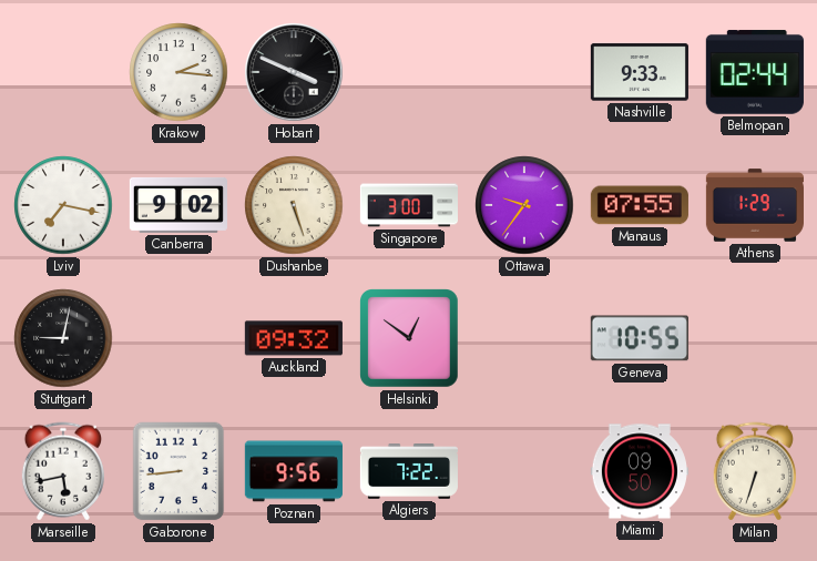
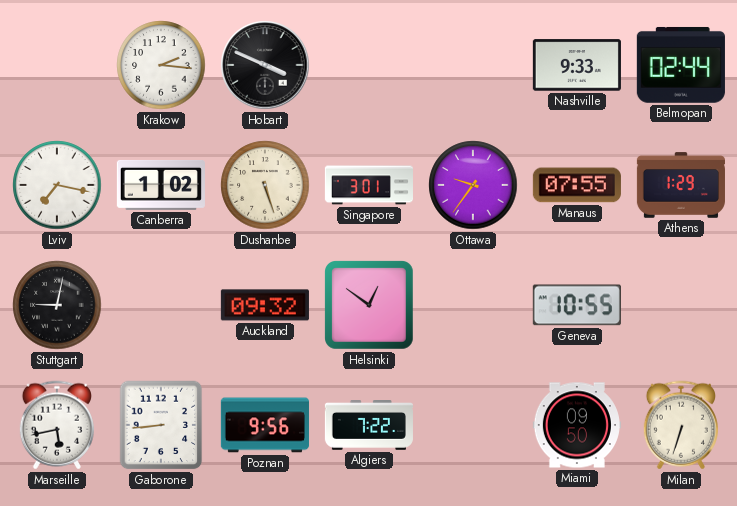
Canberra: 9:02 -> 1:02
Singapore: 3:00 -> 3:01
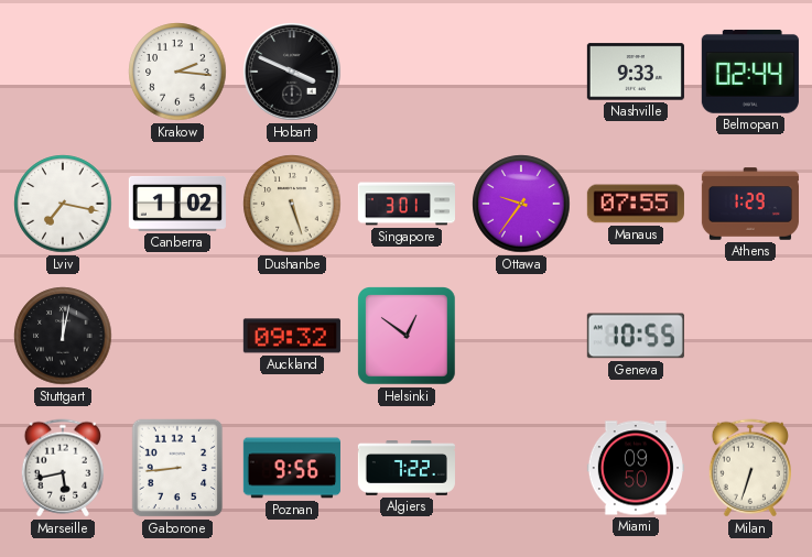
Stuttgart: 9:02 -> 12:02
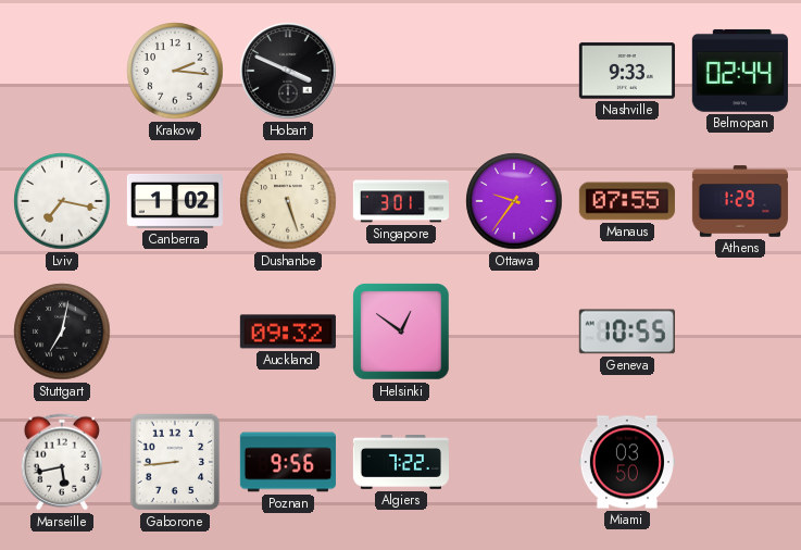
Stuttgart: 12:02 -> 7:02
Miami: 09:50 -> 03:50
Milan: 6:33 -> none
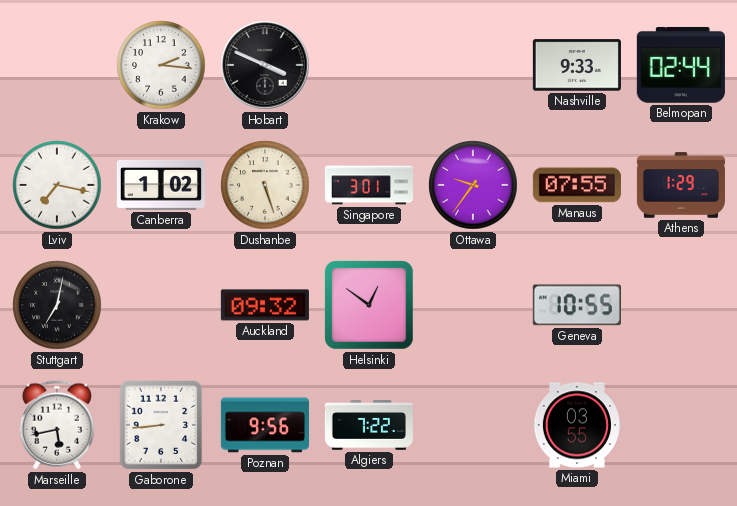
Miami: 03:50 -> 03:55
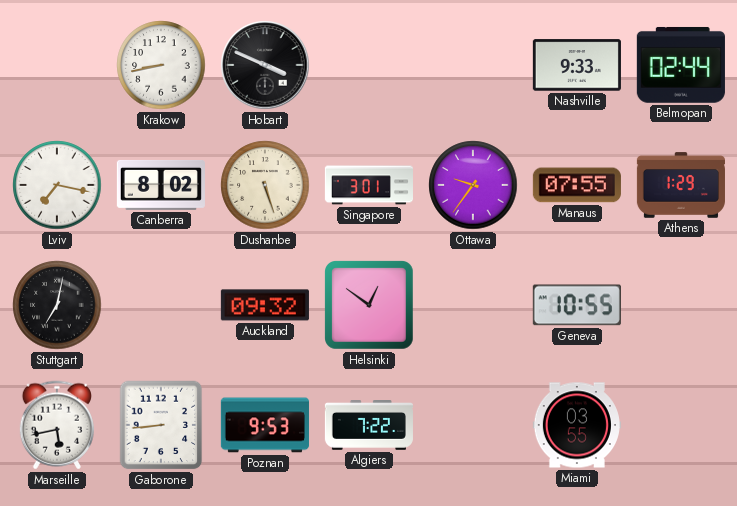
Krakow: 2:16 -> 8:43
Canberra: 1:02 -> 8:02
Poznan: 9:56 -> 9:53
